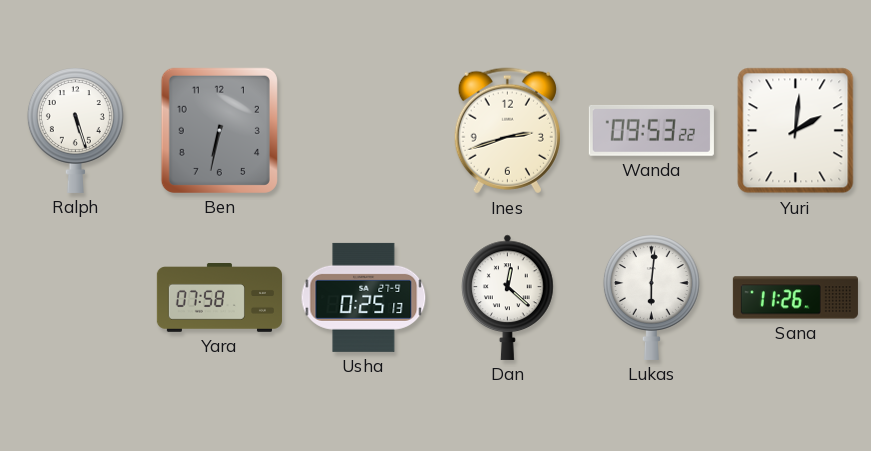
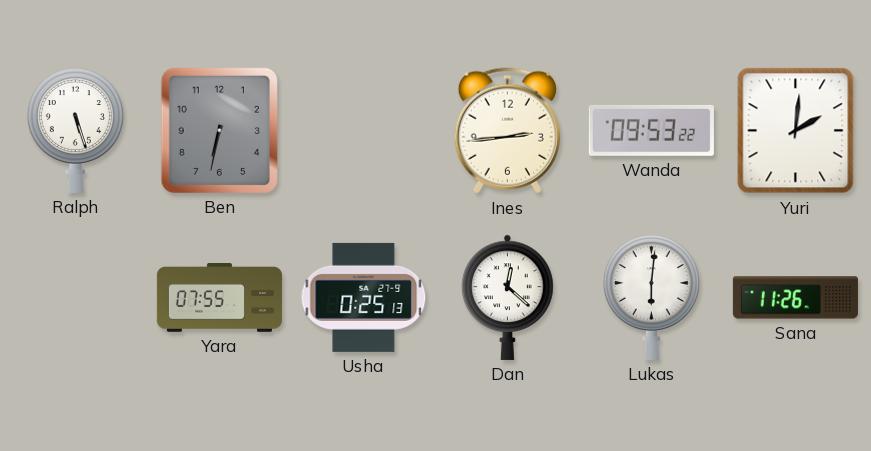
Ines: 2:42 -> 2:44
Yara: 07:58 -> 07:55
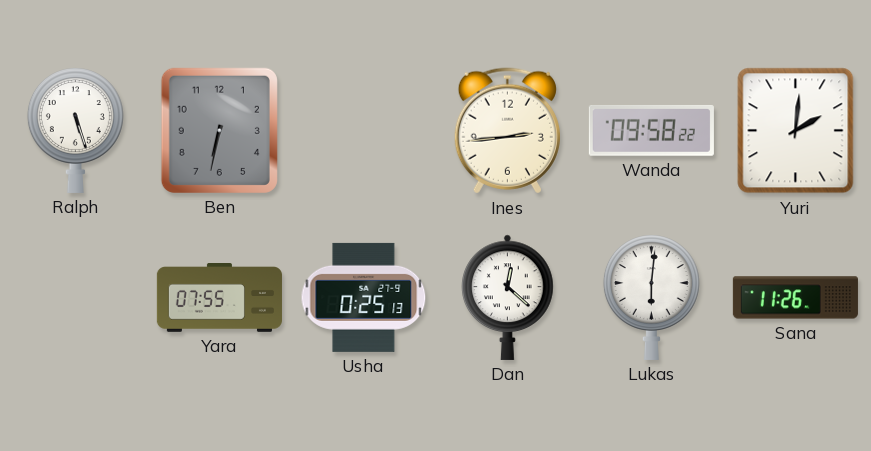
Wanda: 09:53 -> 09:58
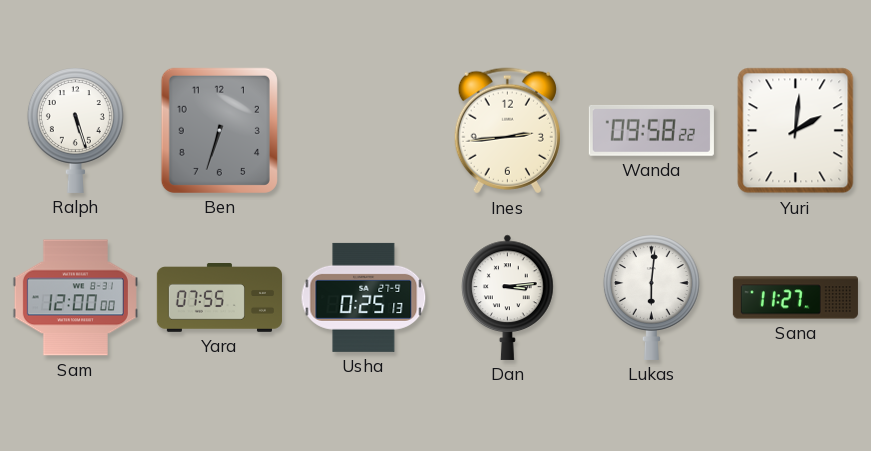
Ben: 6:32 -> 6:33
Sam: none -> 12:00
Dan: 12:22 -> 3:14
Sana: 11:26 -> 11:27
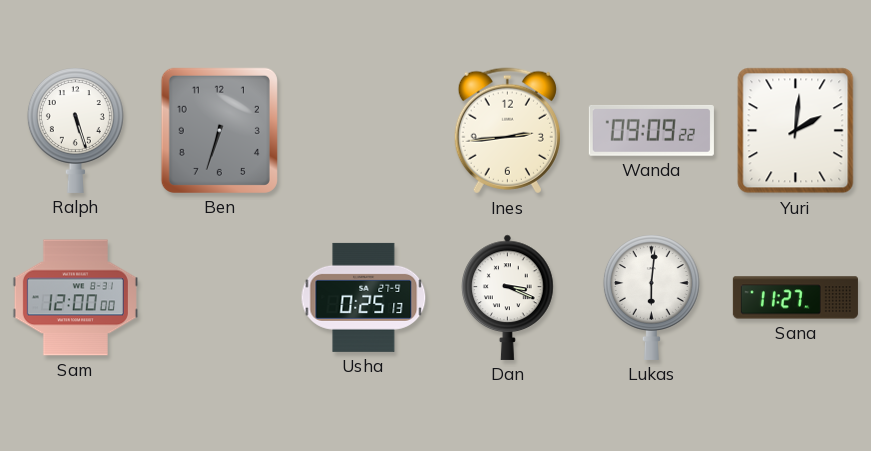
Wanda: 09:58 -> 09:09
Yara: 07:55 -> none
Dan: 3:14 -> 3:19
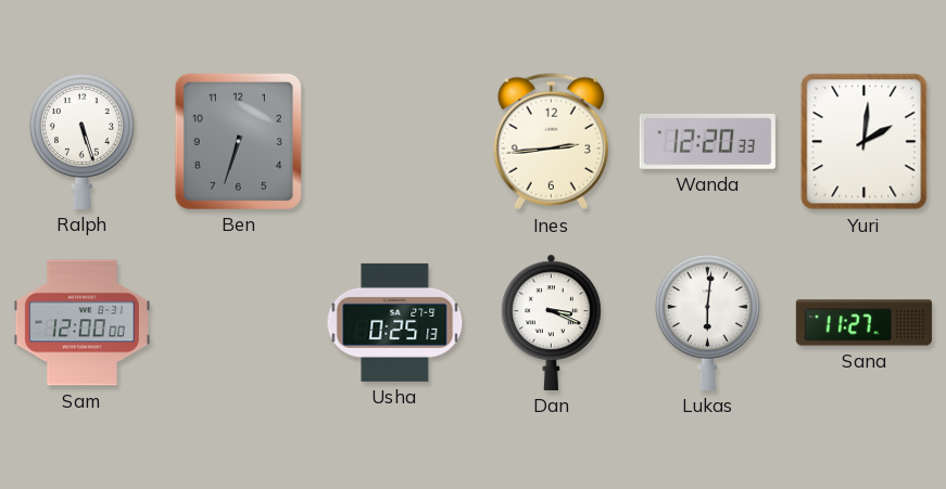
Wanda: 09:09 -> 12:20
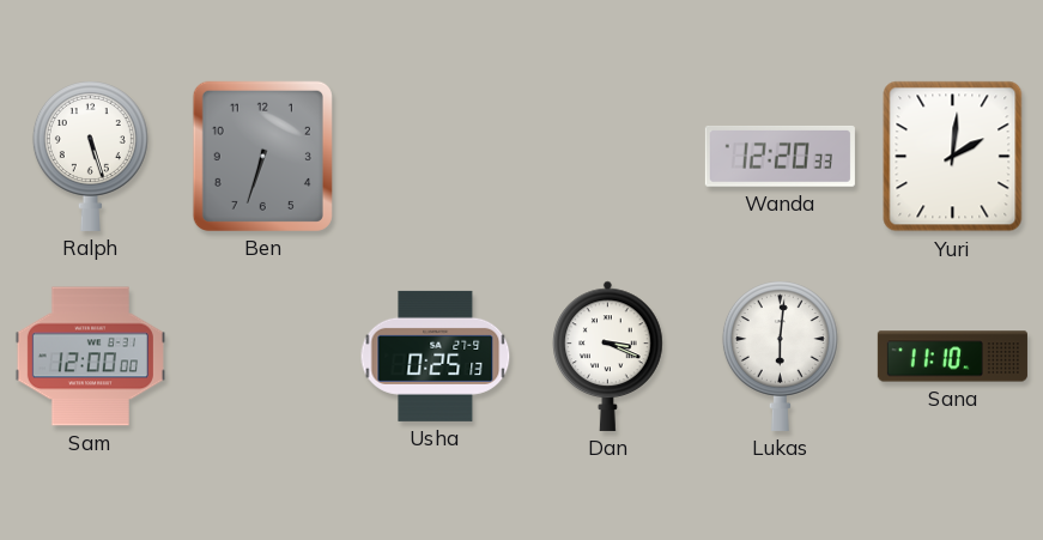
Ines: 2:44 -> none
Sana: 11:27 -> 11:10
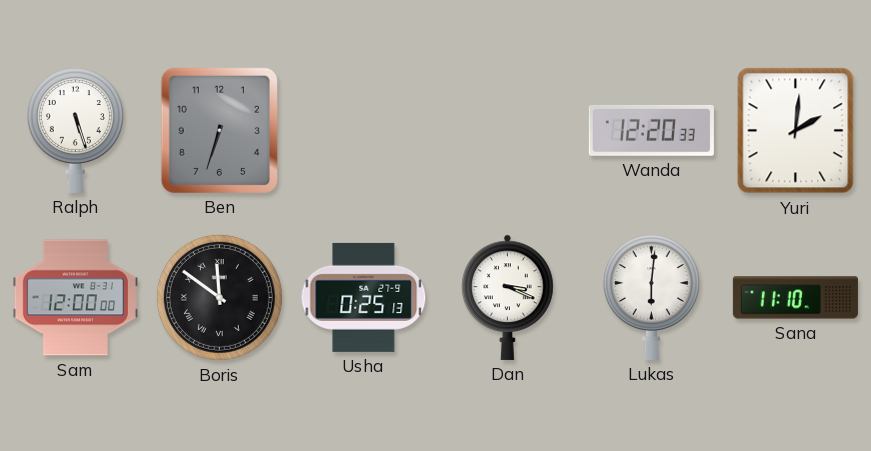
Boris: none -> 11:51
